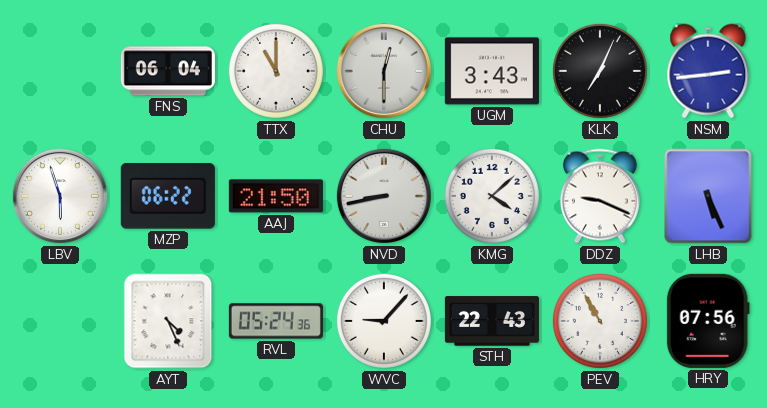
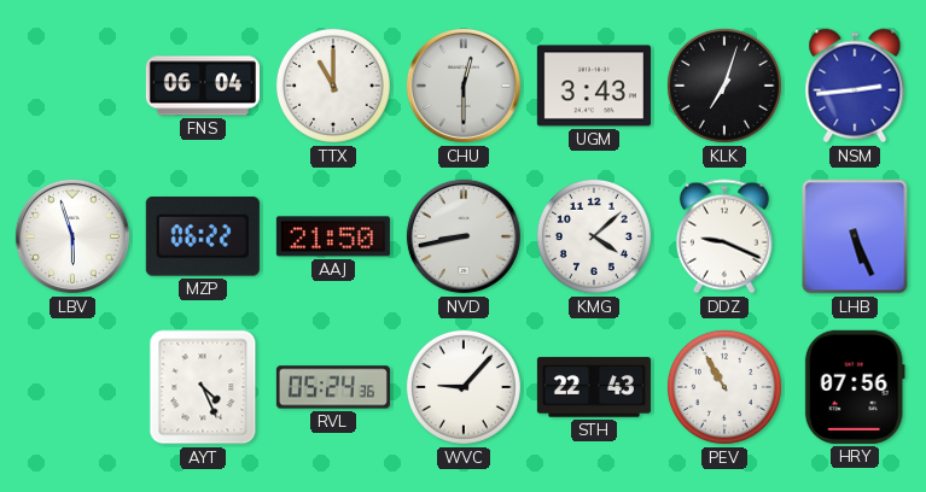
KLK: 7:04 -> 7:03
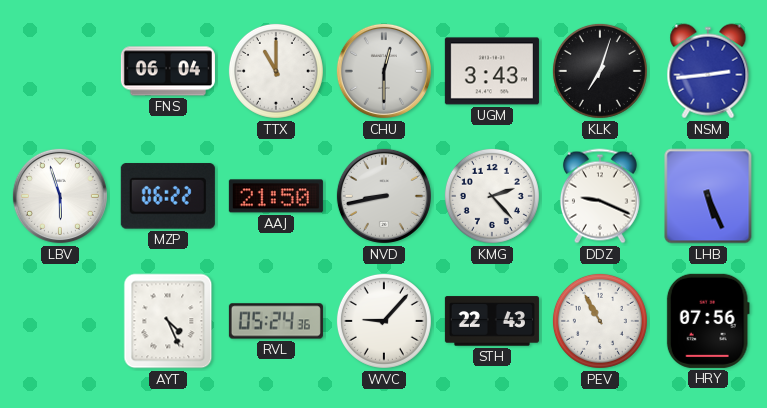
KMG: 4:08 -> 2:23
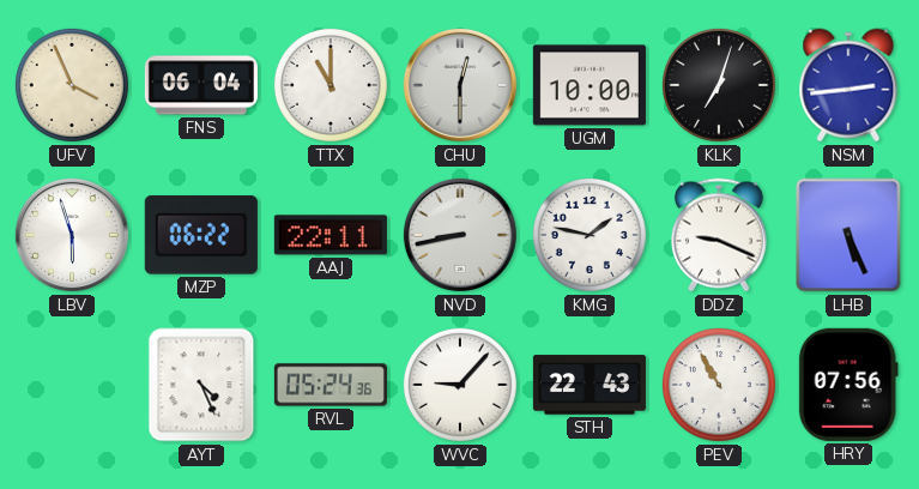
UFV: none -> 3:56
UGM: 3:43 -> 10:00
AAJ: 21:50 -> 22:11
KMG: 2:23 -> 1:47
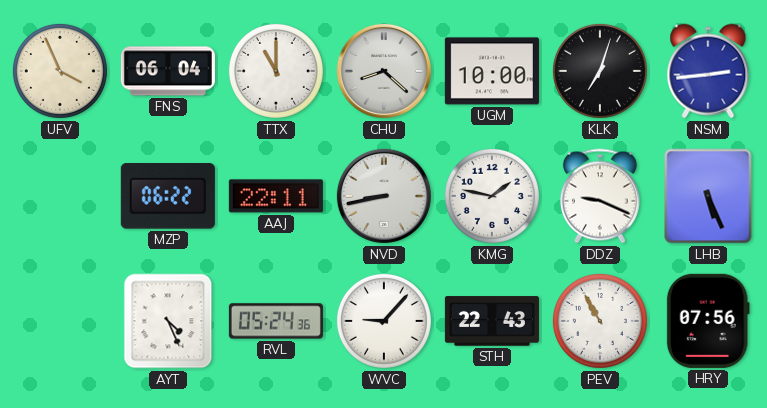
CHU: 12:30 -> 8:22
LBV: 5:57 -> none
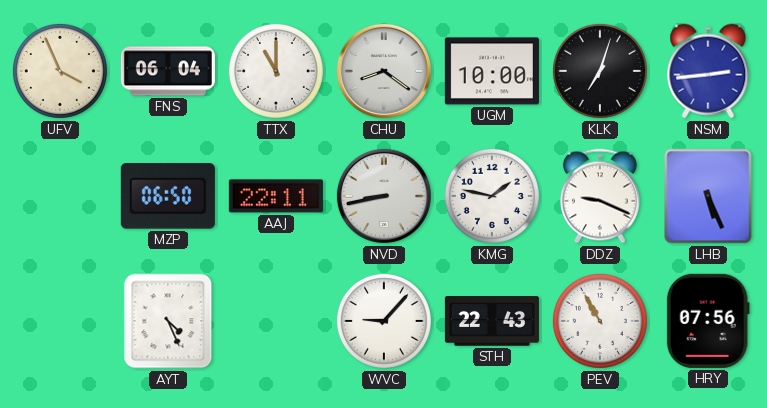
CHU: 8:22 -> 8:21
MZP: 06:22 -> 06:50
RVL: 05:24 -> none
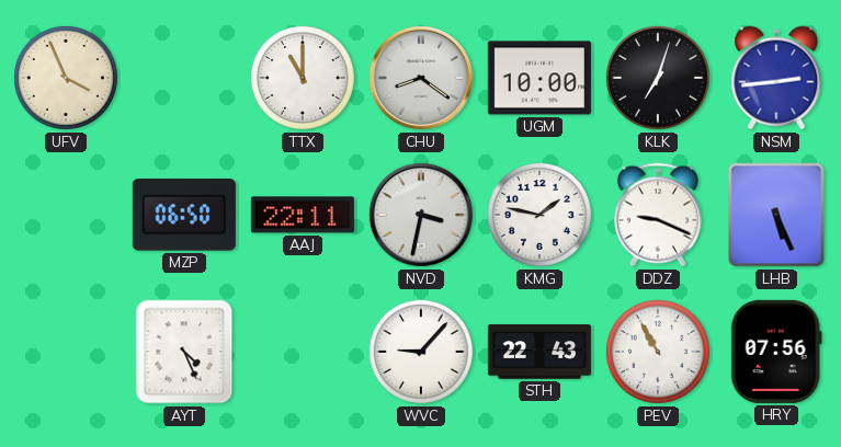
FNS: 06:04 -> none
NVD: 8:43 -> 3:32
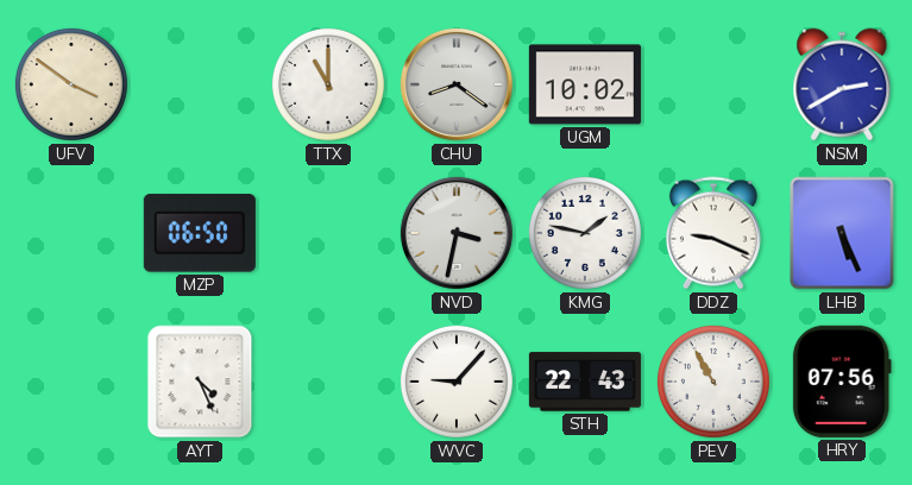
UFV: 3:56 -> 3:51
UGM: 10:00 -> 10:02
KLK: 7:03 -> none
NSM: 2:44 -> 2:40
AAJ: 22:11 -> none
